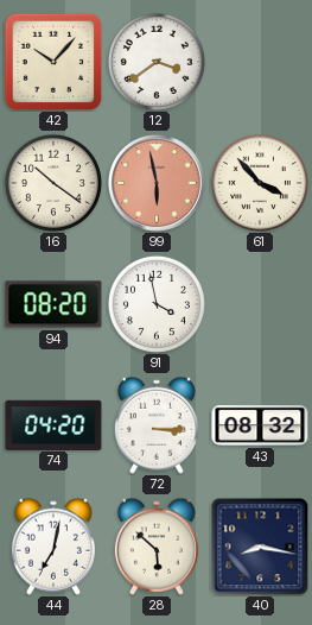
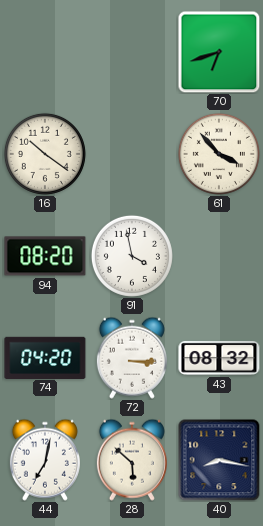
42: 10:07 -> none
12: 3:39 -> none
70: none -> 6:42
99: 5:58 -> none
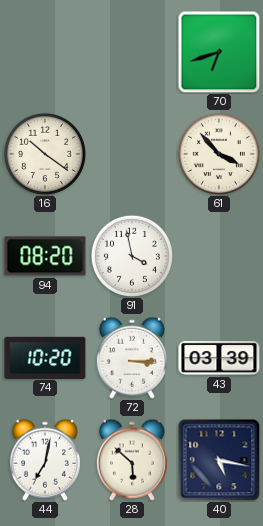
74: 04:20 -> 10:20
43: 08:32 -> 03:39
40: 8:17 -> 5:17
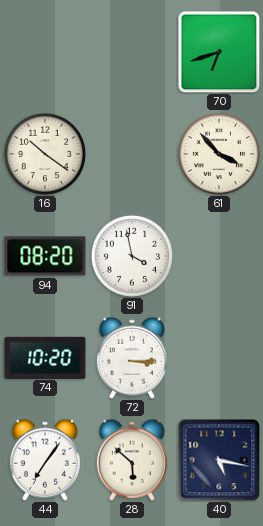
43: 03:39 -> none
44: 7:02 -> 7:06
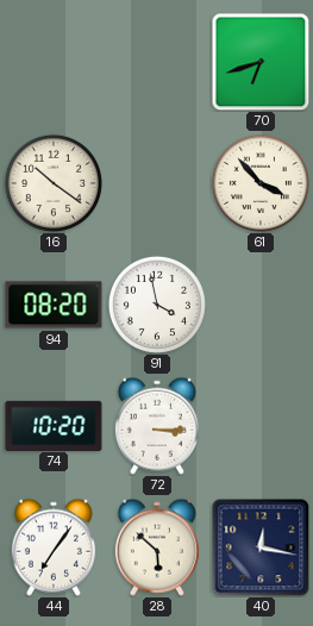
40: 5:17 -> 12:17
